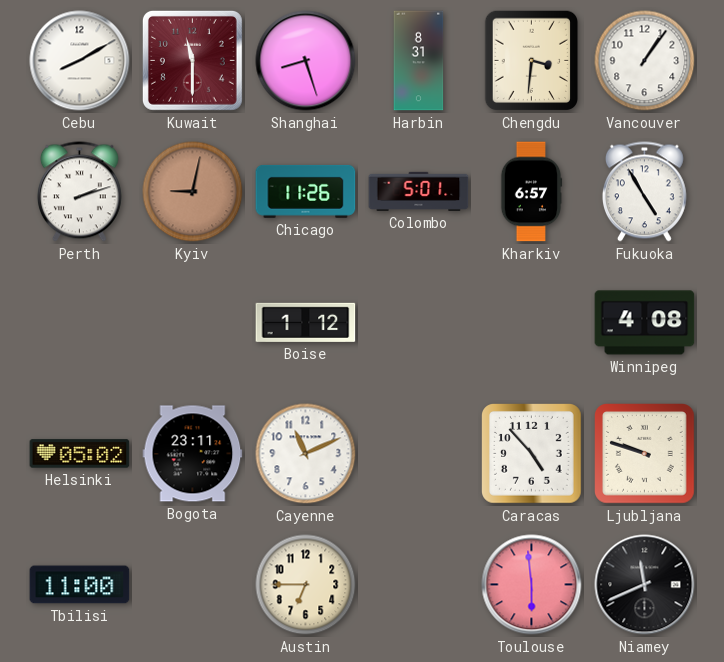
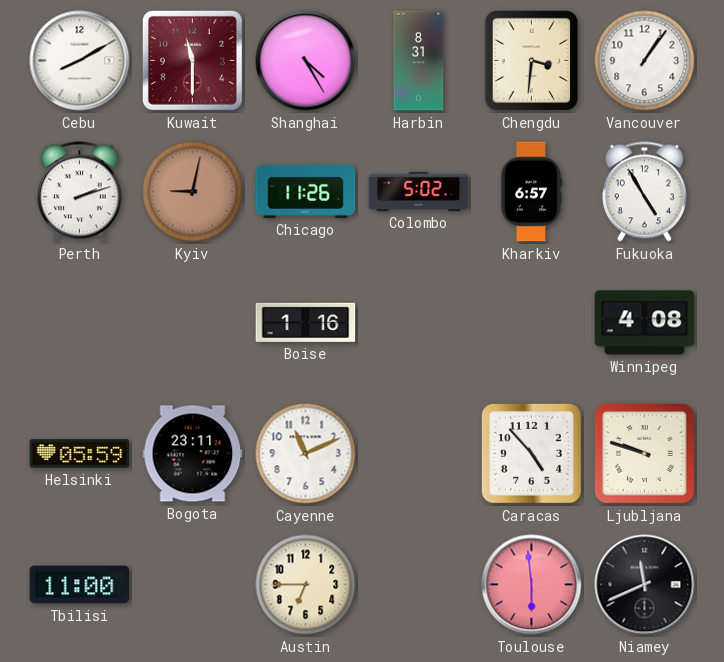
Shanghai: 8:27 -> 4:25
Colombo: 5:01 -> 5:02
Boise: 1:12 -> 1:16
Helsinki: 05:02 -> 05:59
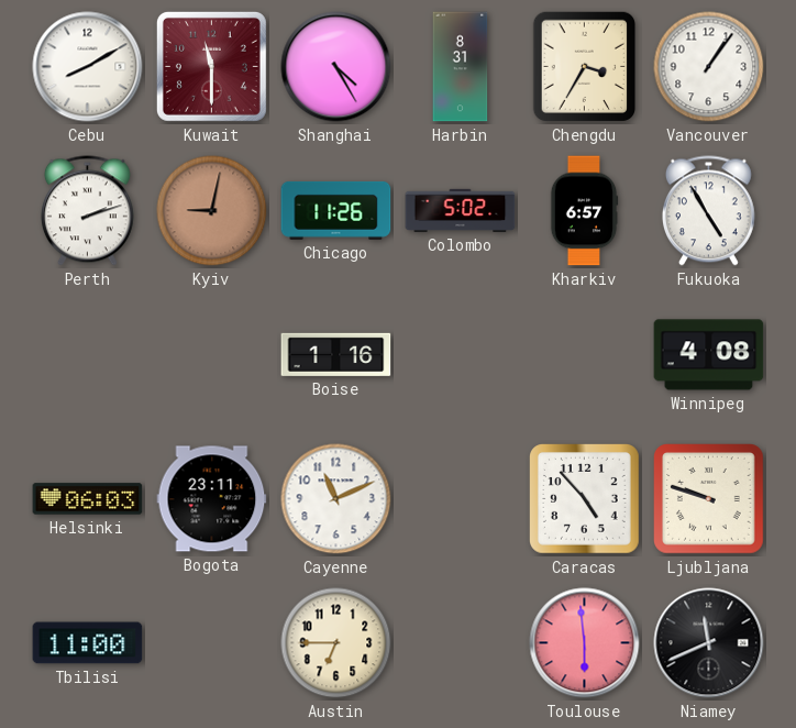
Chengdu: 3:31 -> 3:35
Helsinki: 05:59 -> 06:03
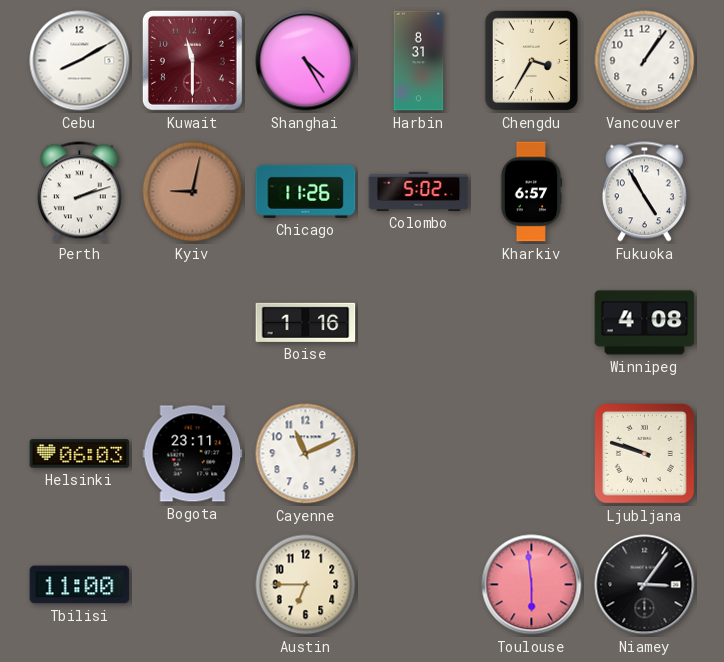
Caracas: 4:53 -> none
Niamey: 11:41 -> 3:06
